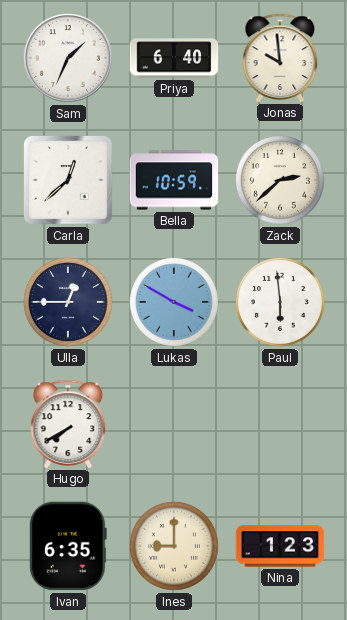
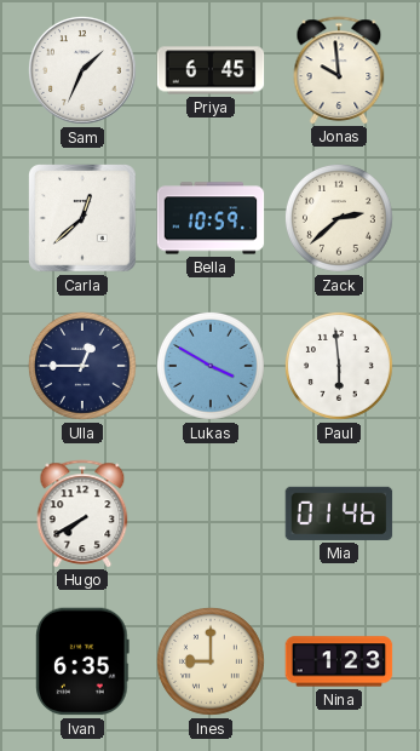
Priya: 6:40 -> 6:45
Mia: none -> 01:46
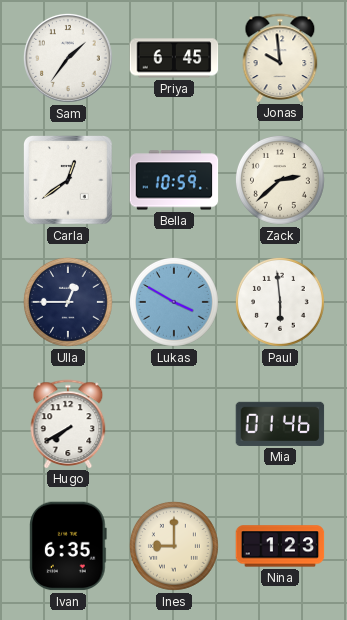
Sam: 1:34 -> 1:36
Carla: 12:38 -> 12:39
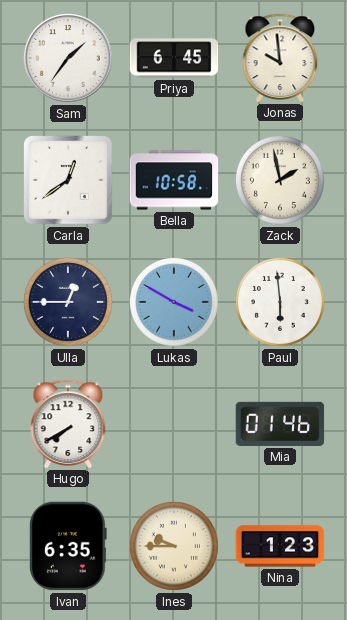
Bella: 10:59 -> 10:58
Zack: 2:38 -> 1:58
Ines: 9:00 -> 9:45
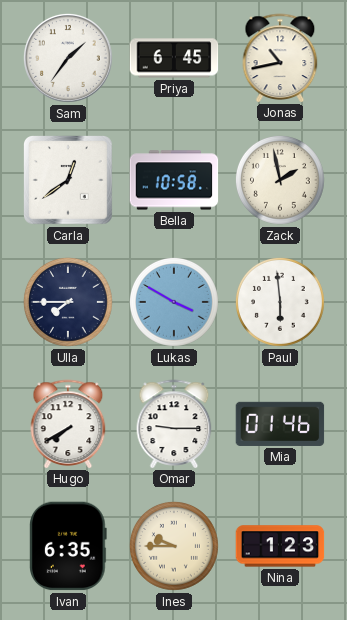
Jonas: 9:59 -> 10:43
Ulla: 12:45 -> 7:45
Omar: none -> 9:15
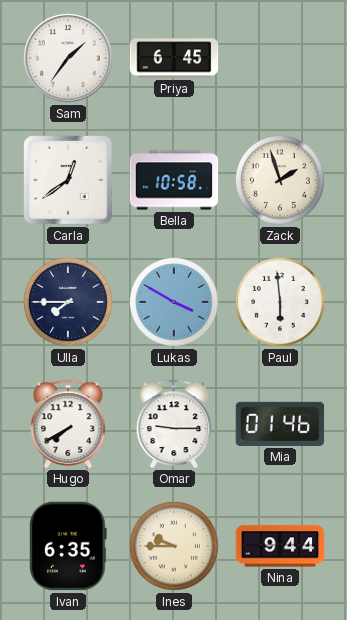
Jonas: 10:43 -> none
Zack: 1:58 -> 1:57
Nina: 1:23 -> 9:44
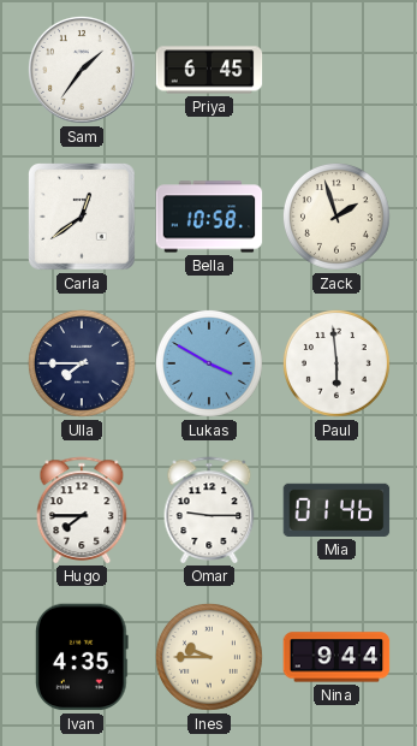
Hugo: 7:40 -> 7:45
Ivan: 6:35 -> 4:35
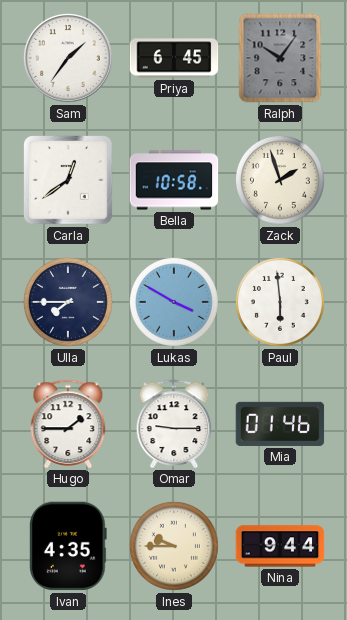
Ralph: none -> 10:06
Hugo: 7:45 -> 1:45
